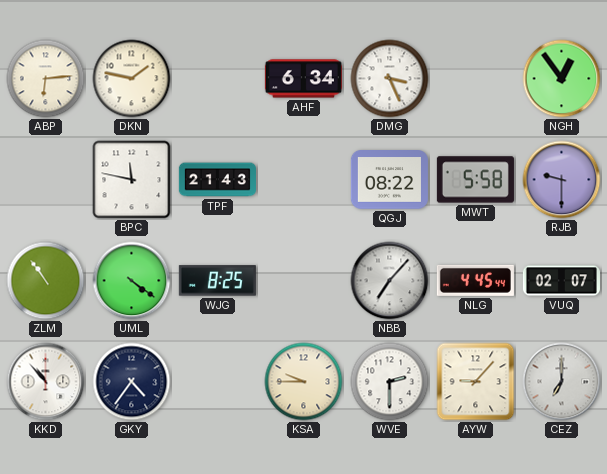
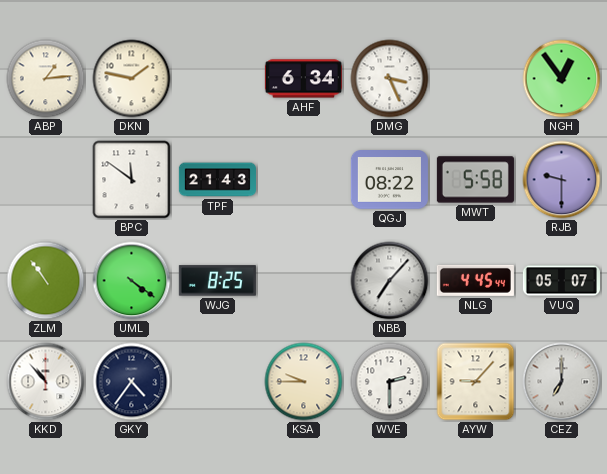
ABP: 6:14 -> 1:14
BPC: 11:47 -> 11:51
VUQ: 02:07 -> 05:07
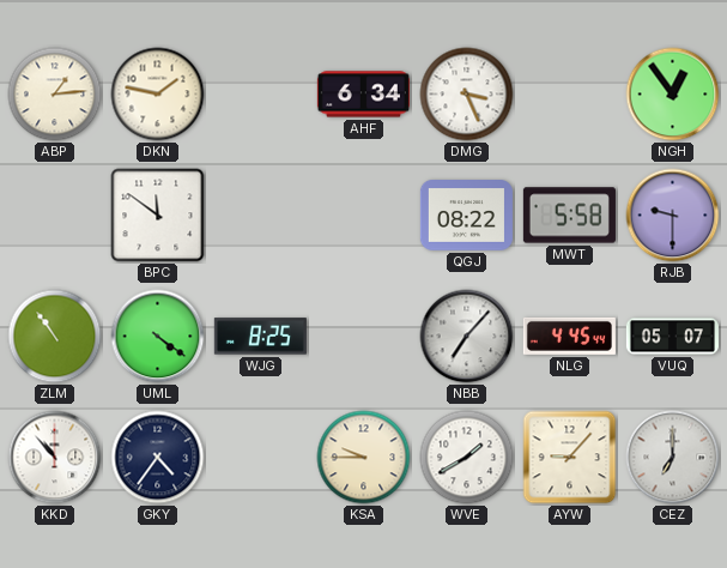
TPF: 21:43 -> none
WVE: 2:30 -> 1:40
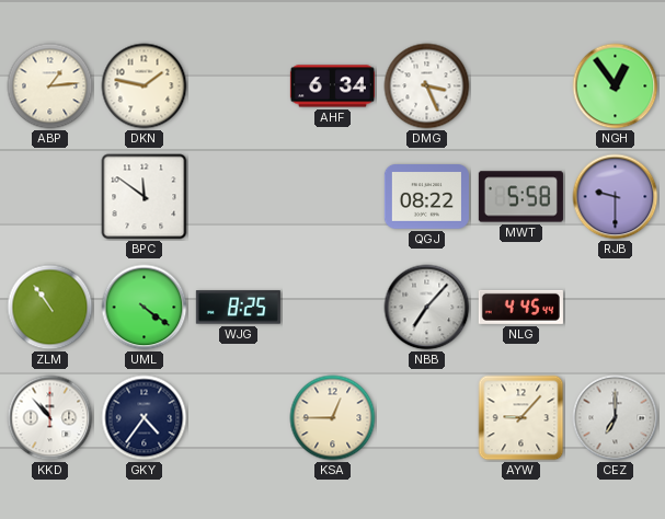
VUQ: 05:07 -> none
KSA: 9:45 -> 12:45
WVE: 1:40 -> none
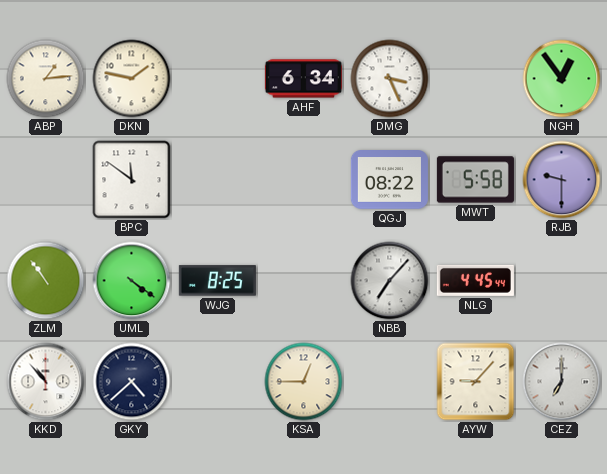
GKY: 4:36 -> 4:38
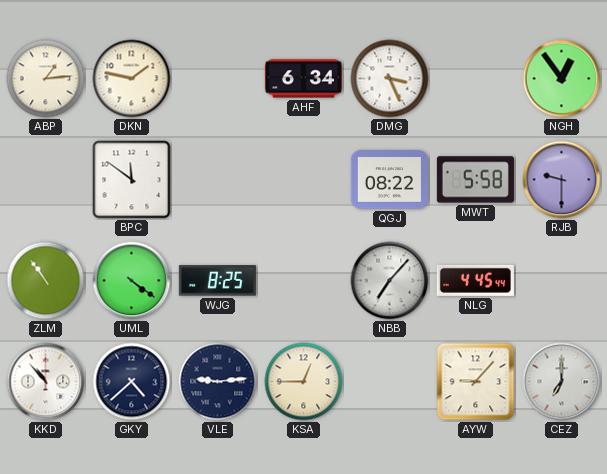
VLE: none -> 9:14
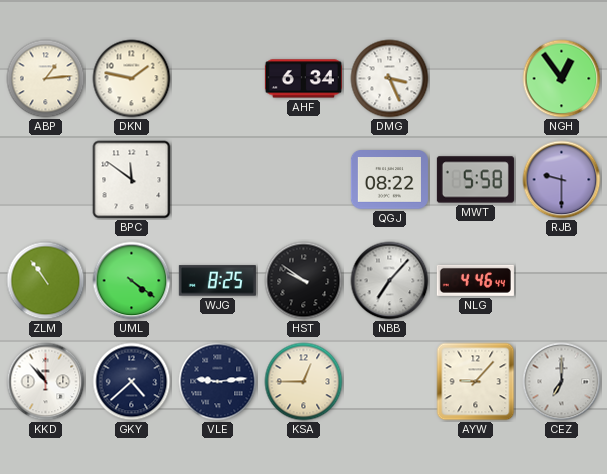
HST: none -> 9:51
NLG: 4:45 -> 4:46
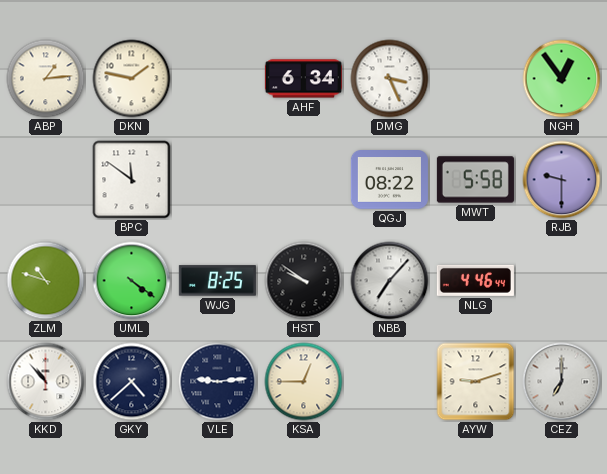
ZLM: 10:54 -> 10:48
AYW: 9:07 -> 9:12
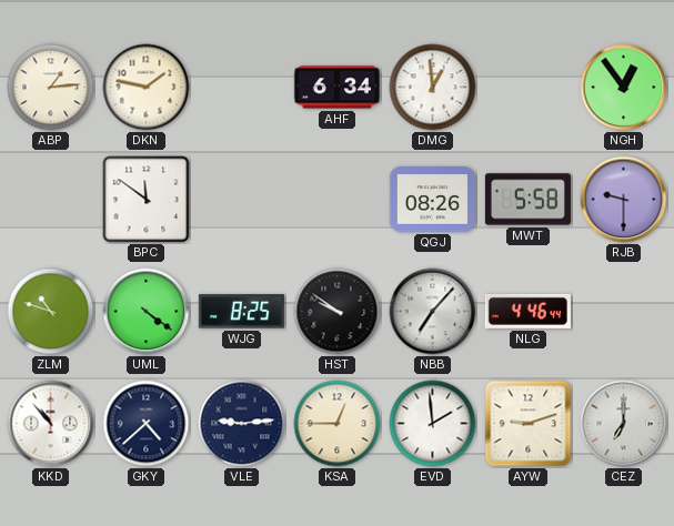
DMG: 3:26 -> 12:59
QGJ: 08:22 -> 08:26
EVD: none -> 1:59
